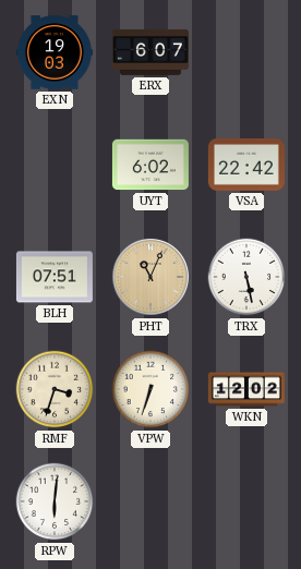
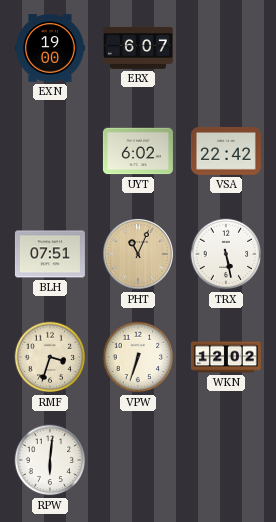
EXN: 19:03 -> 19:00
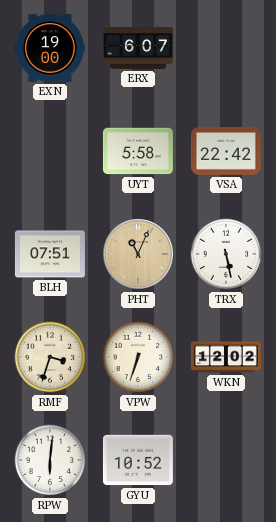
UYT: 6:02 -> 5:58
GYU: none -> 10:52
